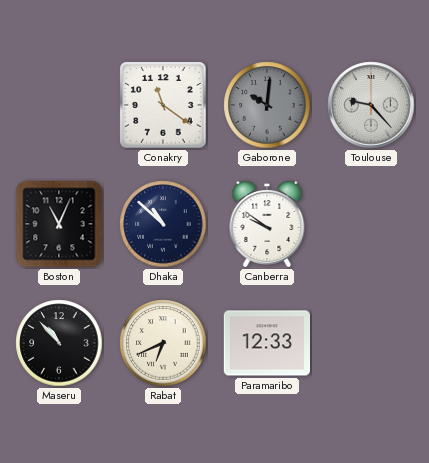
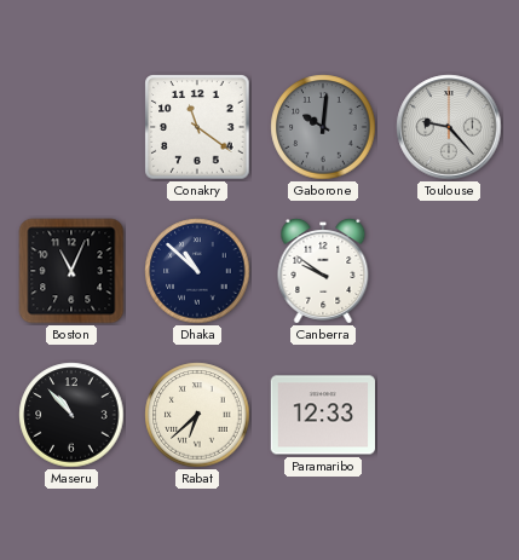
Rabat: 6:41 -> 6:38
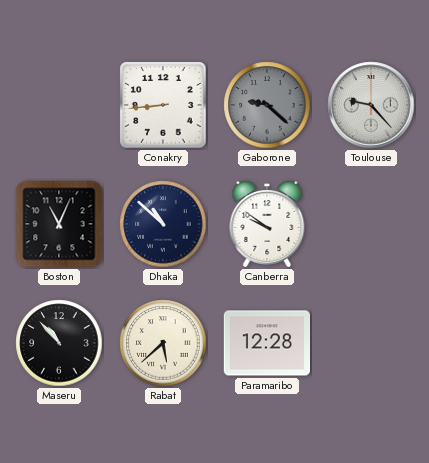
Conakry: 11:21 -> 8:44
Gaborone: 10:01 -> 9:22
Rabat: 6:38 -> 5:38
Paramaribo: 12:33 -> 12:28
